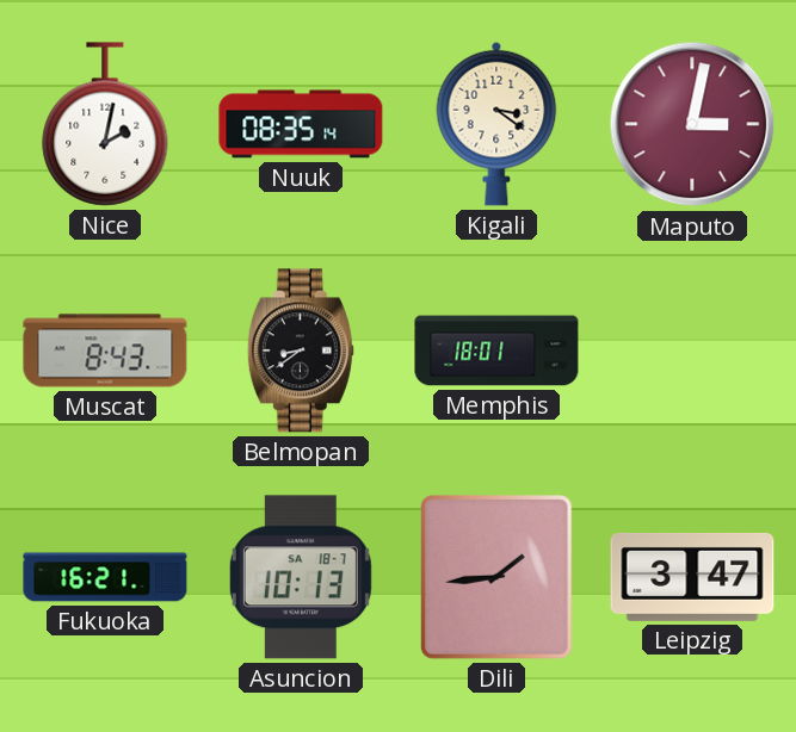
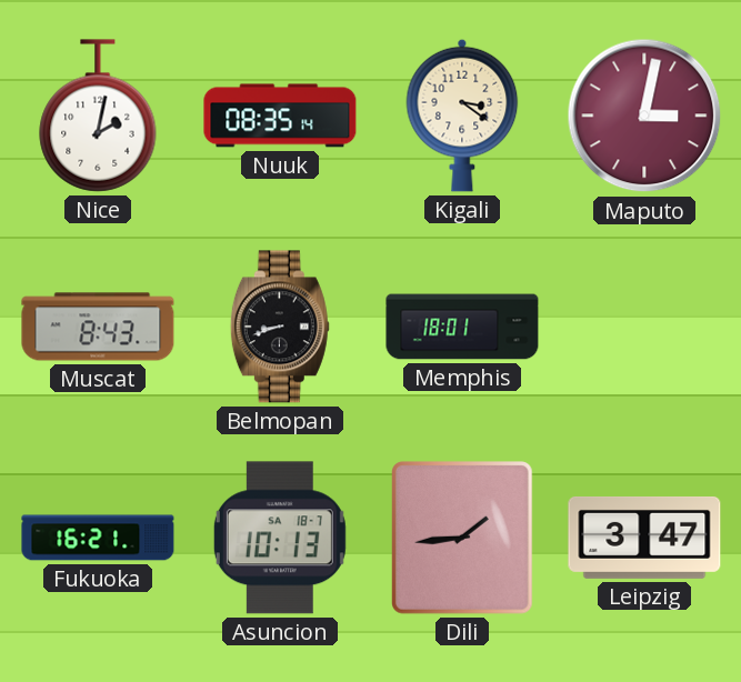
Belmopan: 8:39 -> 8:42
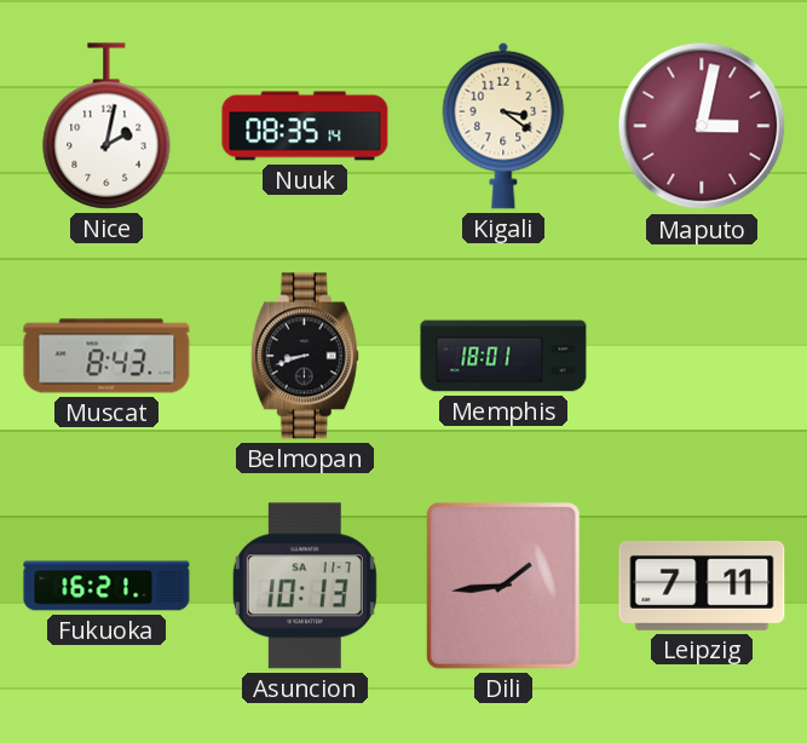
Asuncion date: SA 18-7 -> SA 11-7
Leipzig: 3:47 -> 7:11
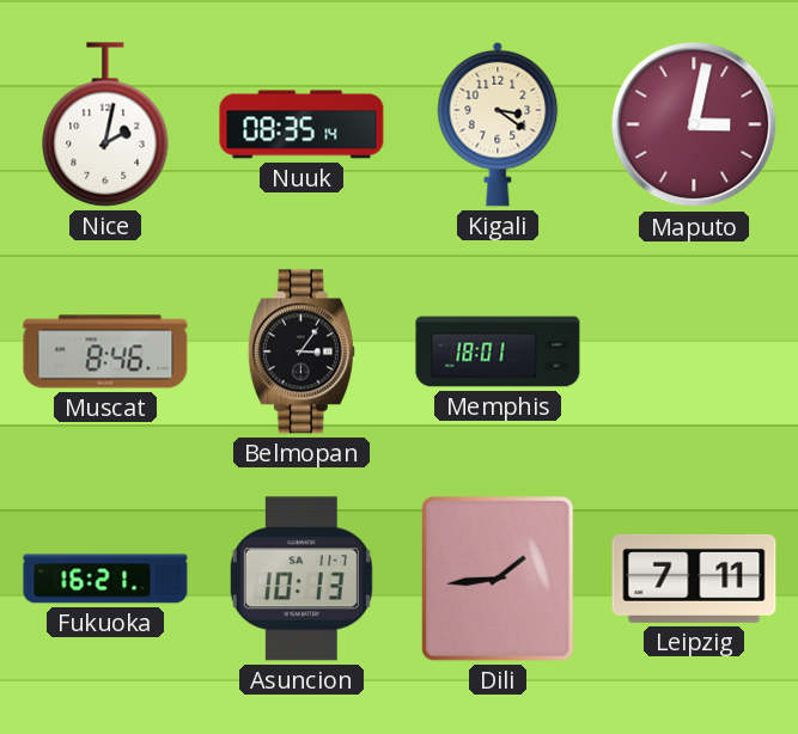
Muscat: 8:43 -> 8:46
Belmopan: 8:42 -> 3:06
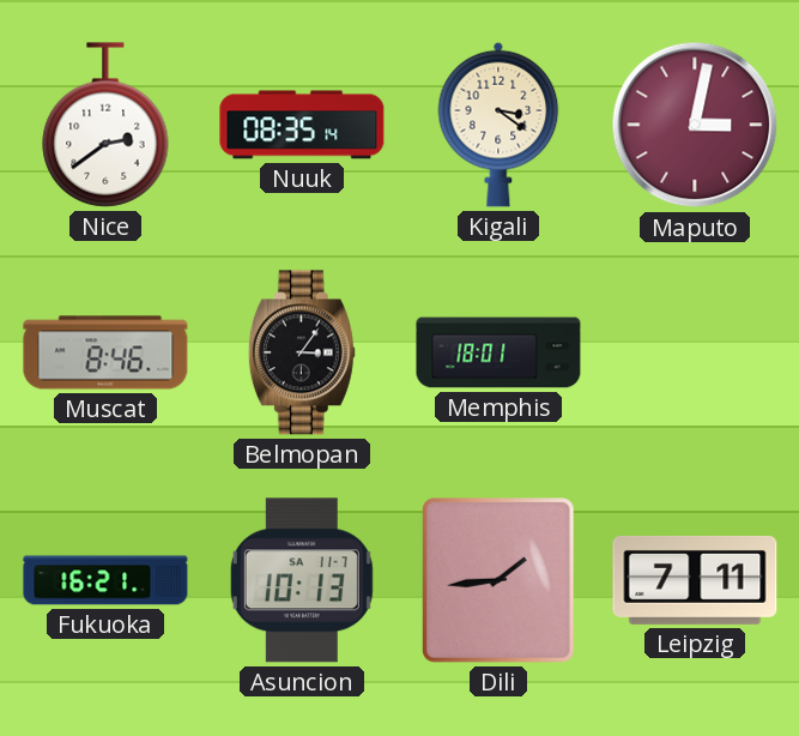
Nice: 2:02 -> 2:39
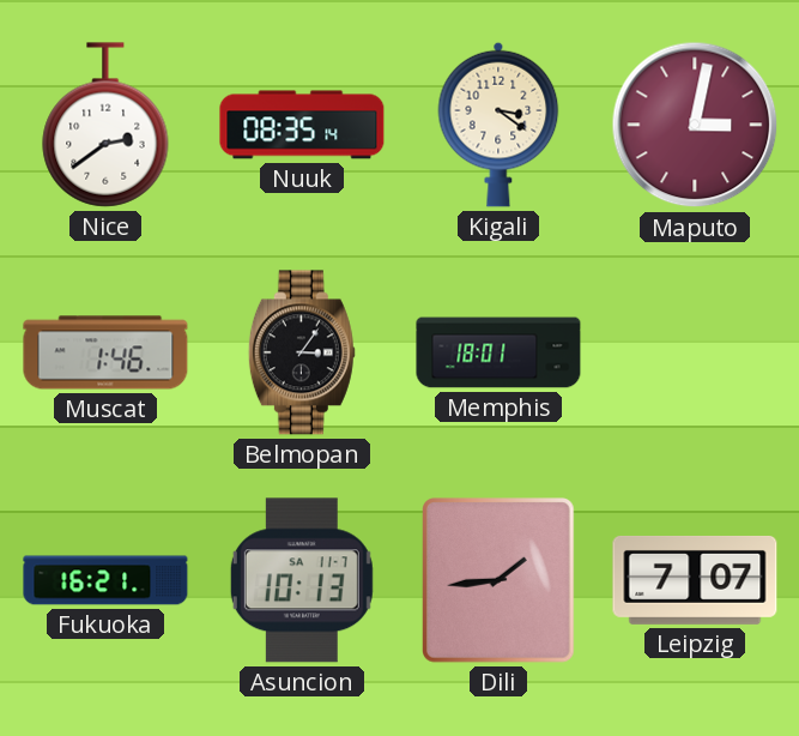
Muscat: 8:46 -> 1:46
Leipzig: 7:11 -> 7:07
